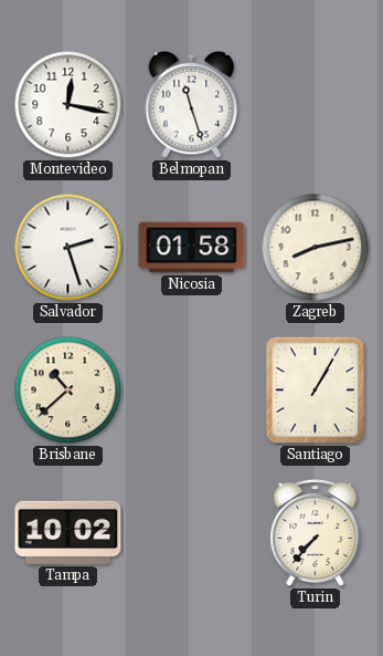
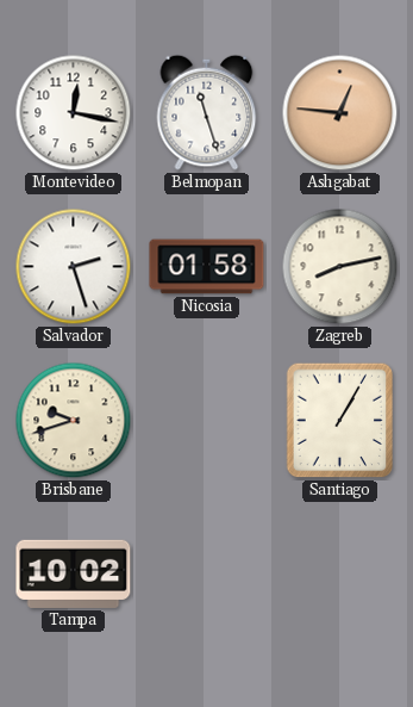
Ashgabat: none -> 12:46
Brisbane: 10:38 -> 9:42
Turin: 7:37 -> none
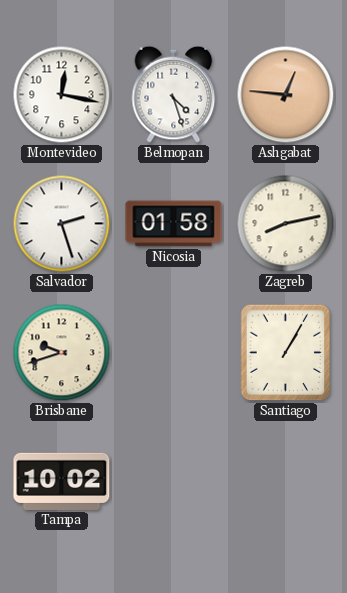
Belmopan: 11:27 -> 4:27
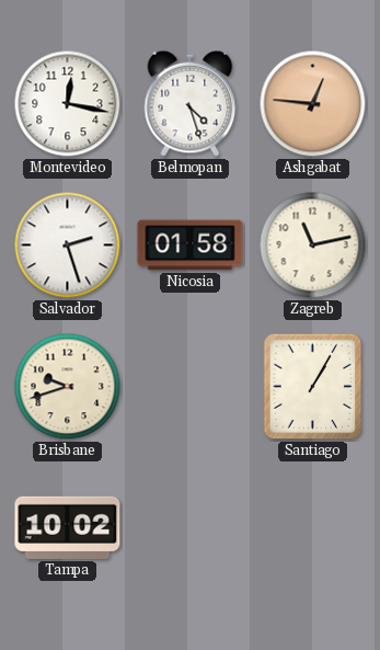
Zagreb: 8:13 -> 11:13
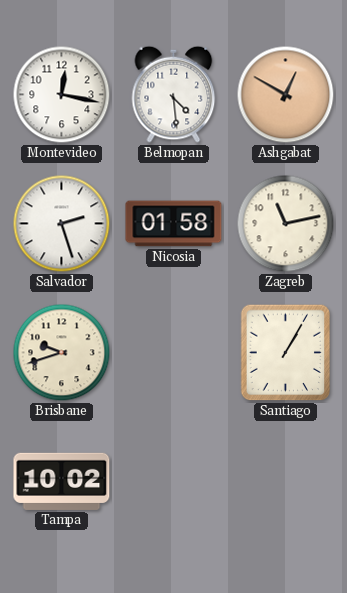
Belmopan: 4:27 -> 4:29
Ashgabat: 12:46 -> 12:50
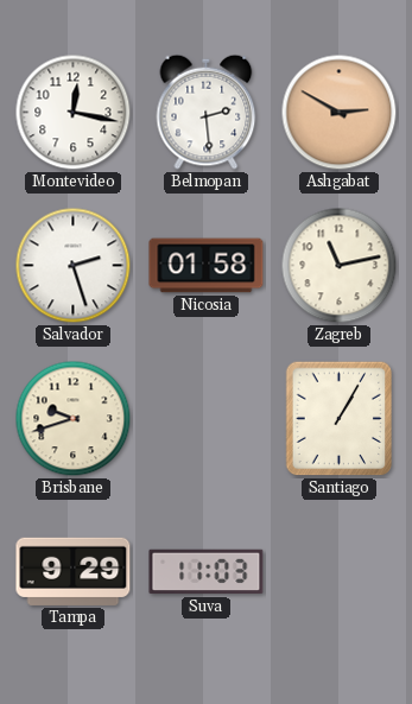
Belmopan: 4:29 -> 2:29
Ashgabat: 12:50 -> 2:50
Tampa: 10:02 -> 9:29
Suva: none -> 11:03
